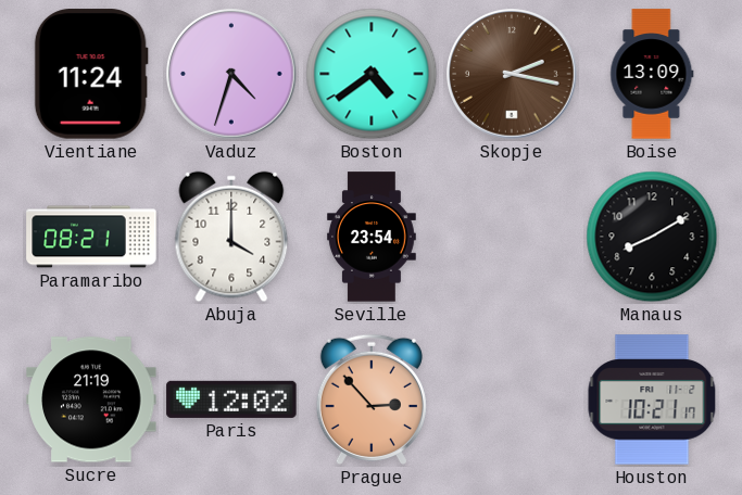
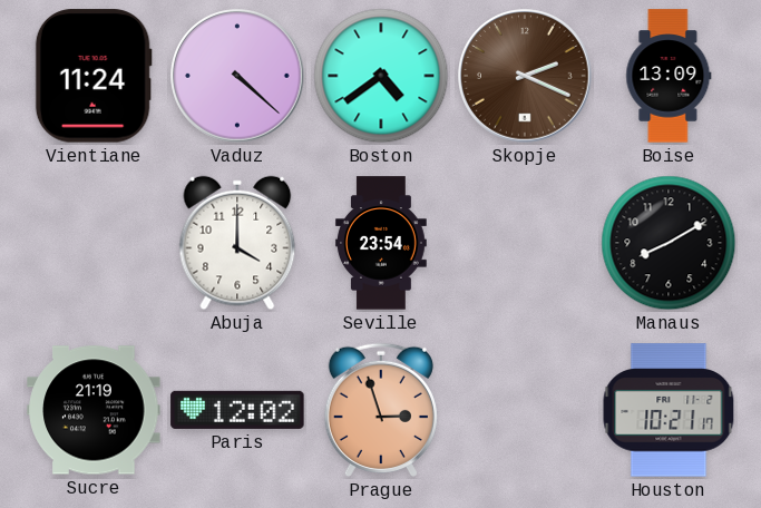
Vaduz: 4:33 -> 4:22
Skopje: 2:17 -> 2:19
Paramaribo: 08:21 -> none
Prague: 2:53 -> 2:57
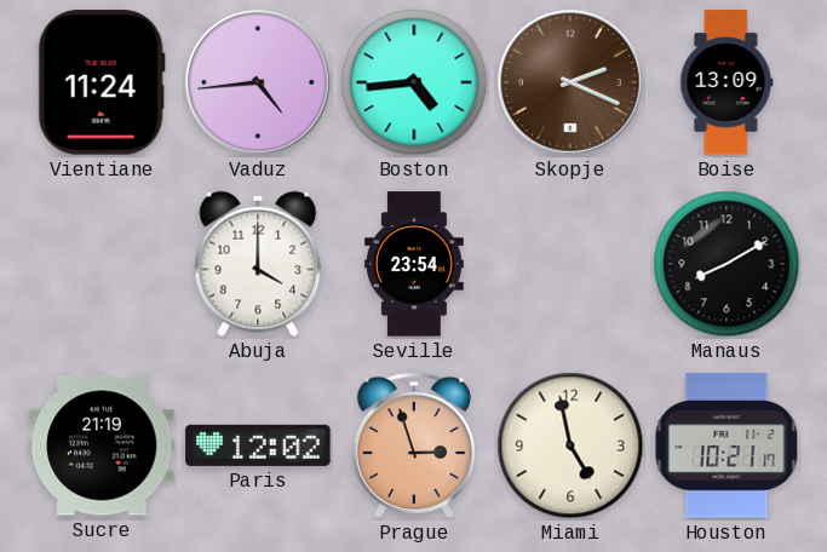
Vaduz: 4:22 -> 4:44
Boston: 4:39 -> 4:44
Miami: none -> 4:58
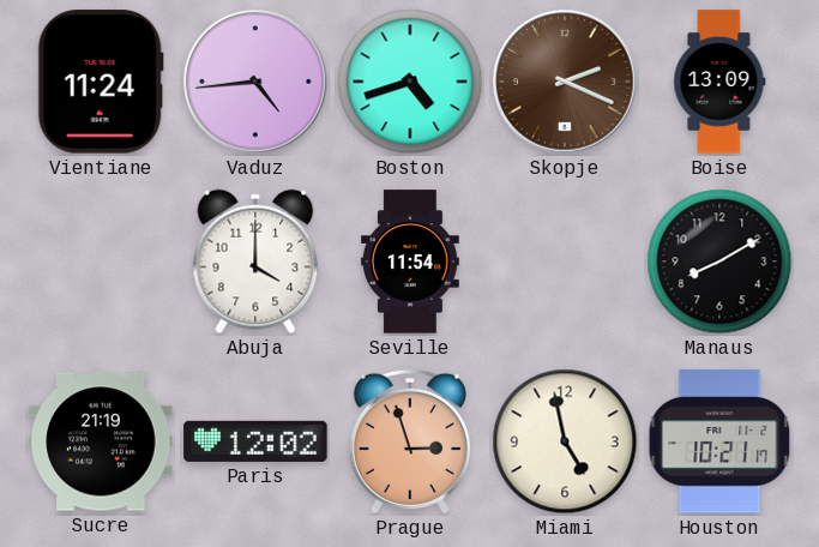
Boston: 4:44 -> 4:42
Seville: 23:54 -> 11:54
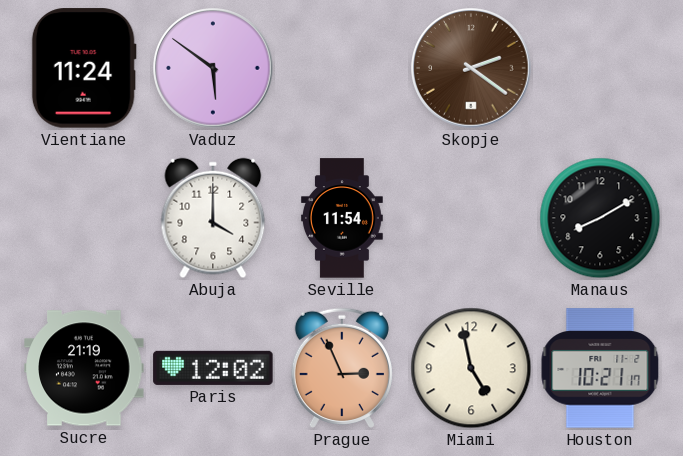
Vaduz: 4:44 -> 5:51
Boston: 4:42 -> none
Skopje: 2:19 -> 2:21
Boise: 13:09 -> none
Prague: 2:57 -> 2:56
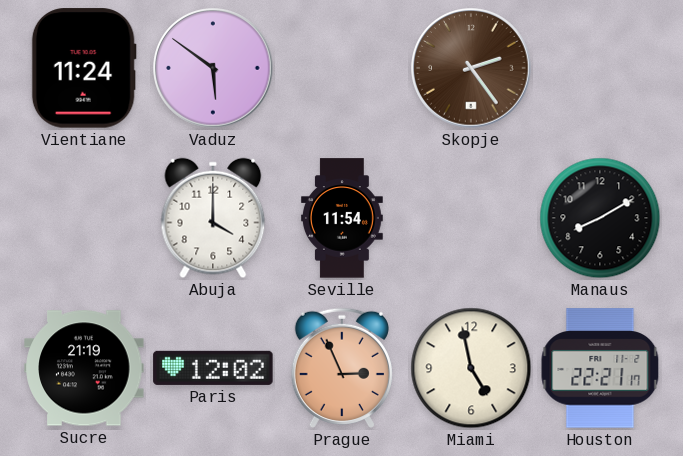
Skopje: 2:21 -> 2:24
Houston: 10:21 -> 22:21
